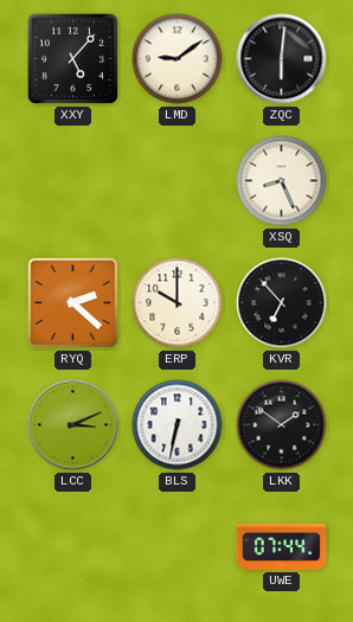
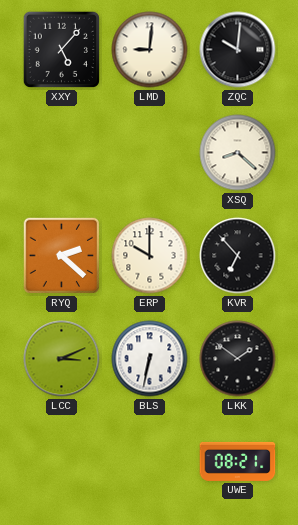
LMD: 9:09 -> 9:01
ZQC: 6:01 -> 10:01
XSQ: 8:26 -> 8:22
UWE: 07:44 -> 08:21
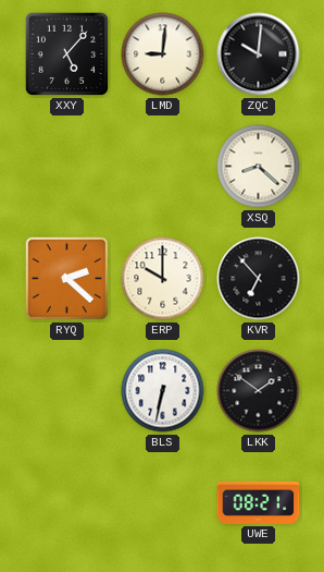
LCC: 3:11 -> none
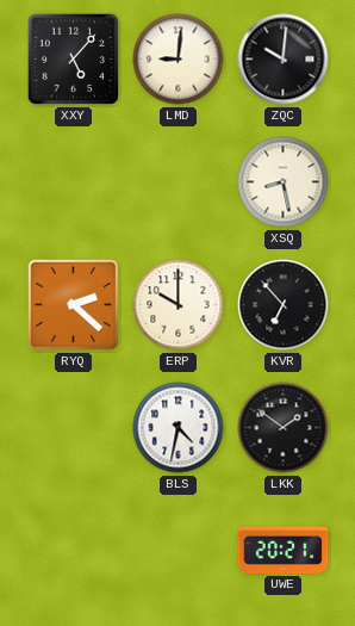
XSQ: 8:22 -> 8:28
BLS: 6:32 -> 4:32
UWE: 08:21 -> 20:21
